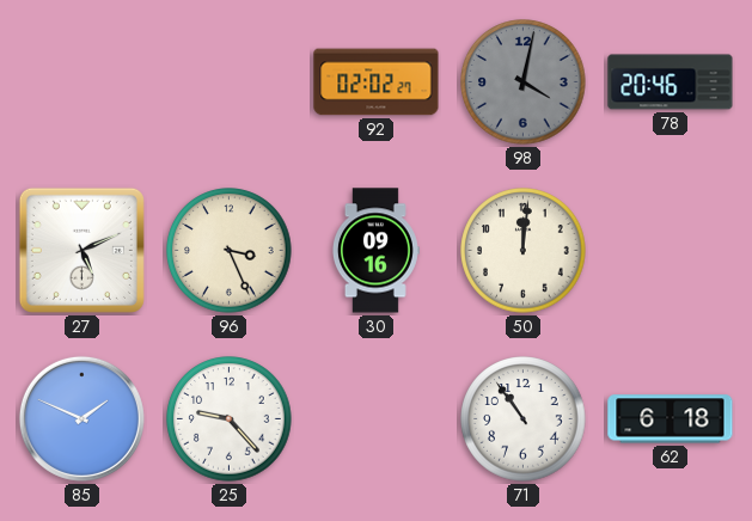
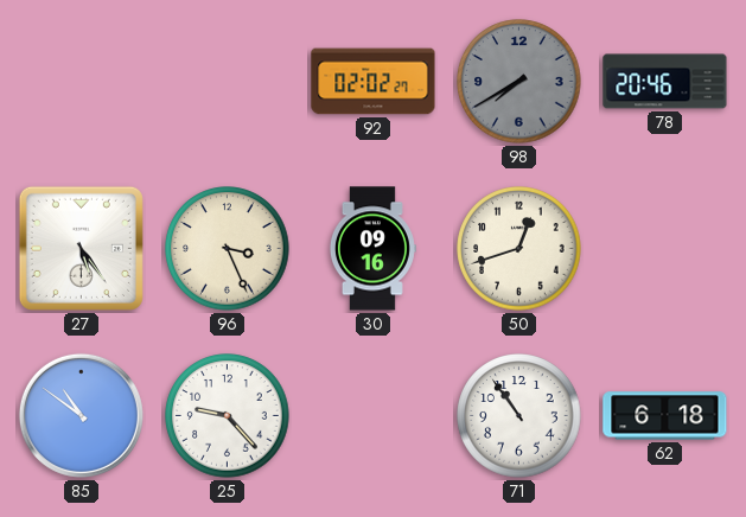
98: 4:02 -> 7:40
27: 5:11 -> 5:24
50: 12:01 -> 12:42
85: 1:49 -> 10:51
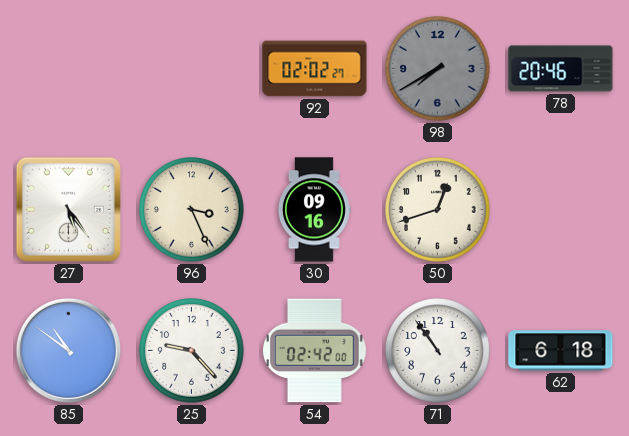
54: none -> 02:42
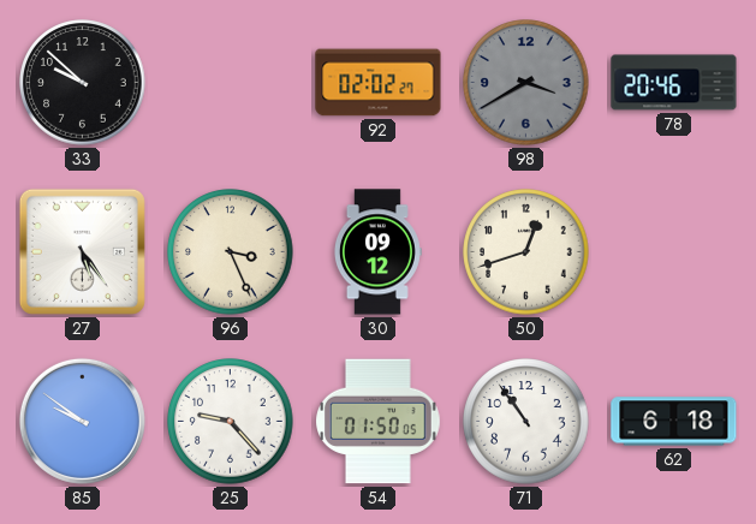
33: none -> 9:52
98: 7:40 -> 3:40
30: 09:16 -> 09:12
85: 10:51 -> 9:51
54: 02:42 -> 01:50
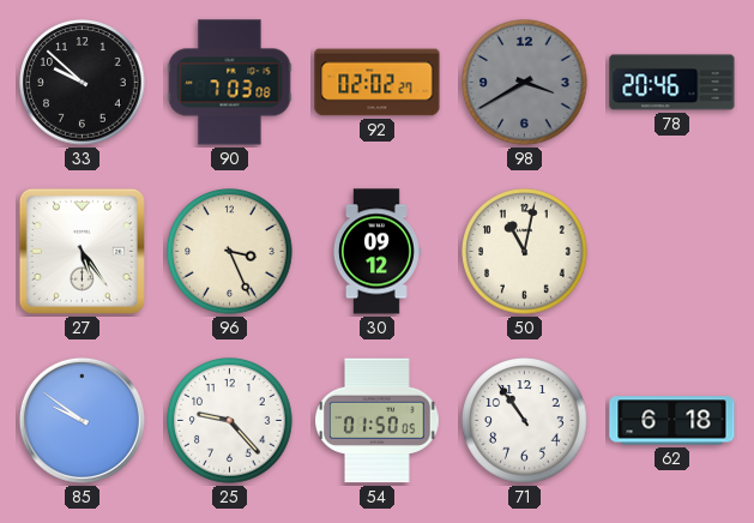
90: none -> 7:03
50: 12:42 -> 11:02
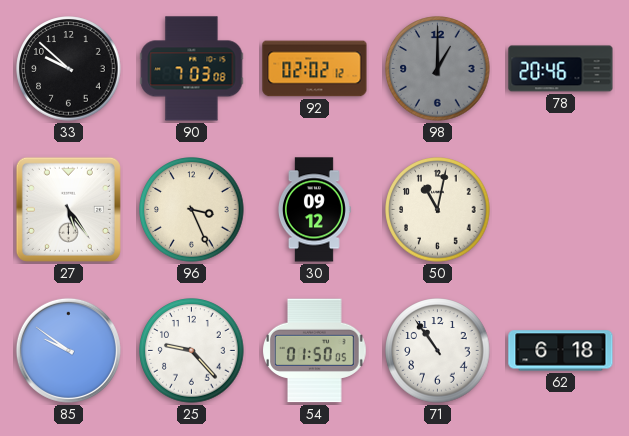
92: 02:02:27 -> 02:02:12
98: 3:40 -> 1:00
